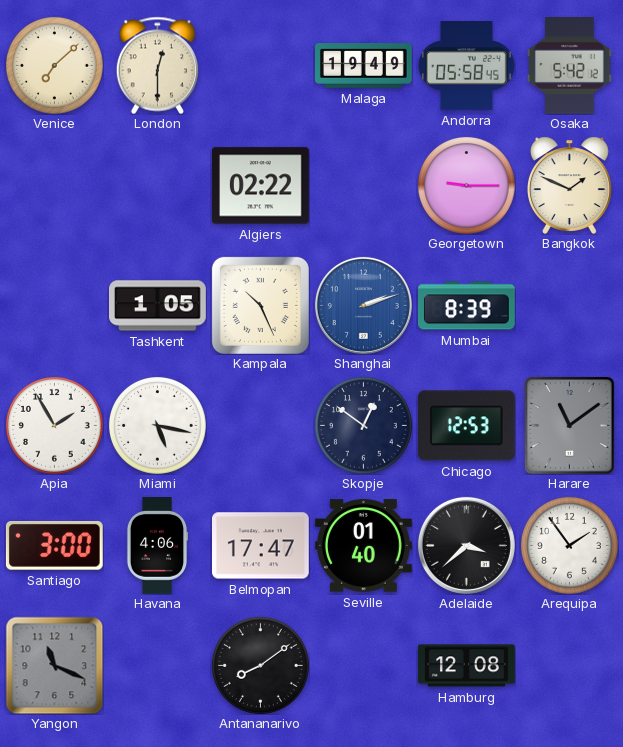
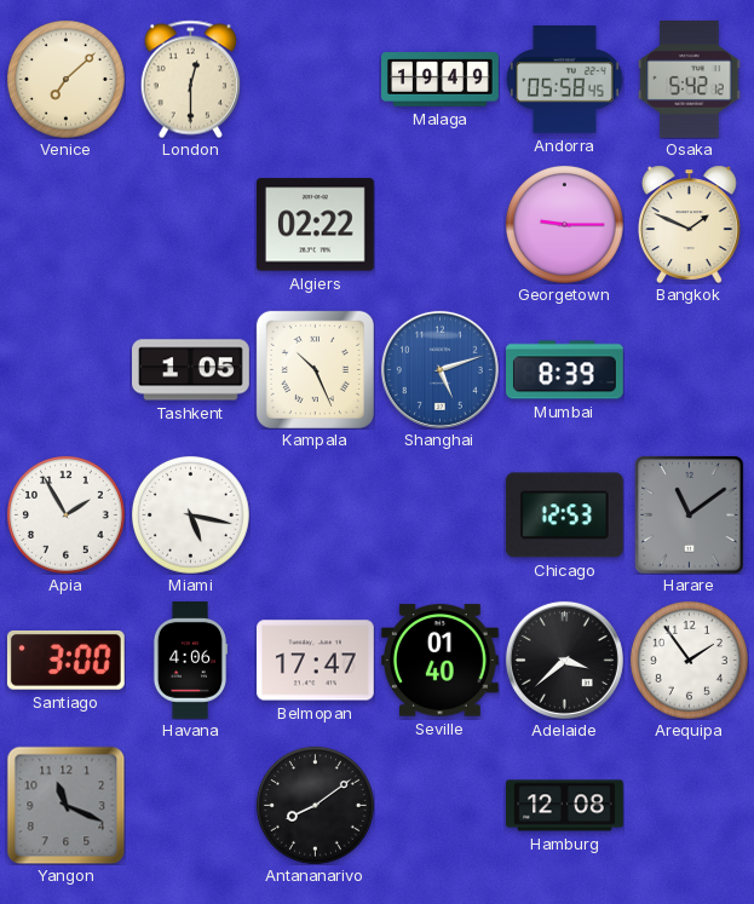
Shanghai: 2:12 -> 5:12
Skopje: 12:51 -> none
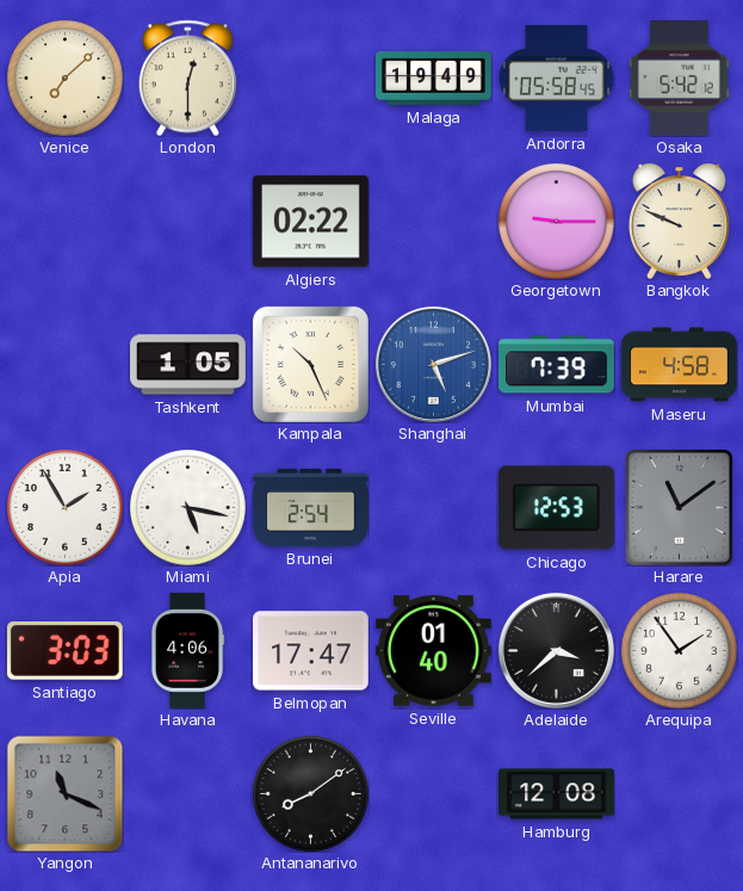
Bangkok: 1:49 -> 9:49
Mumbai: 8:39 -> 7:39
Maseru: none -> 4:58
Brunei: none -> 2:54
Santiago: 3:00 -> 3:03
